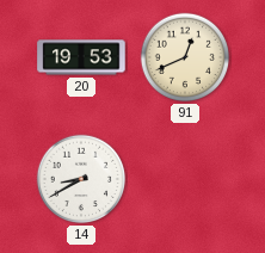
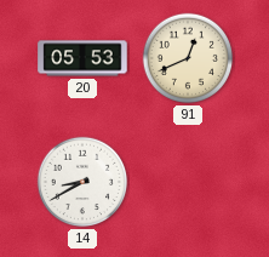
20: 19:53 -> 05:53
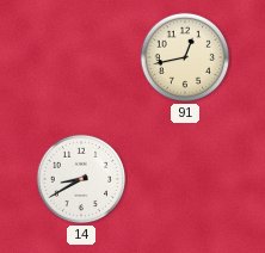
20: 05:53 -> none
91: 12:41 -> 12:43
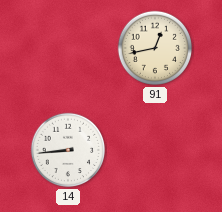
14: 8:40 -> 8:44
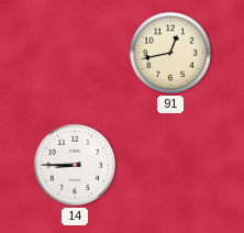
14: 8:44 -> 8:45
